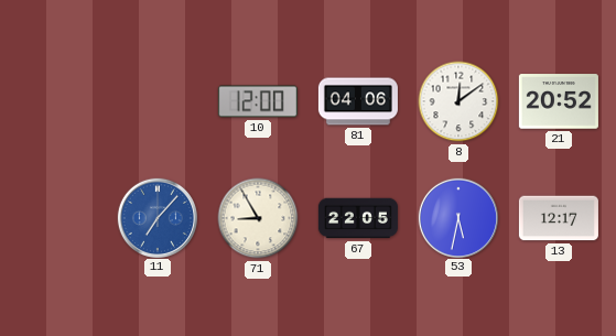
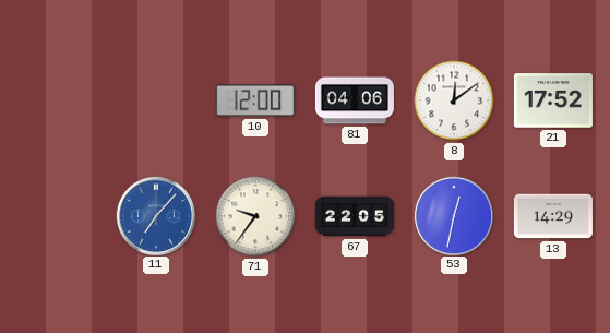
21: 20:52 -> 17:52
71: 8:55 -> 9:36
53: 5:32 -> 12:32
13: 12:17 -> 14:29
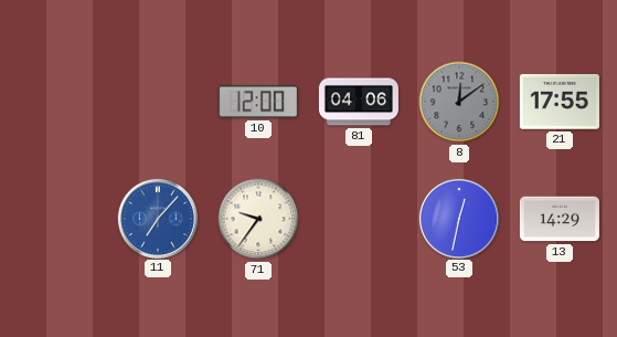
8 dial: white -> grey
21: 17:52 -> 17:55
67: 22:05 -> none
